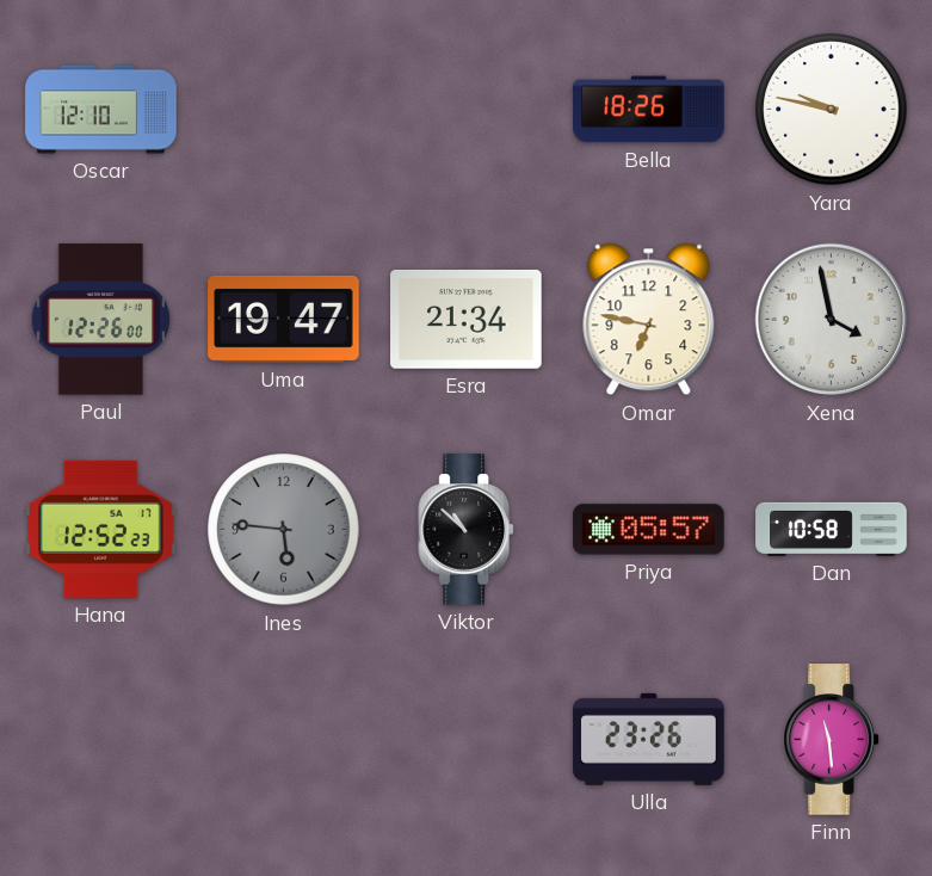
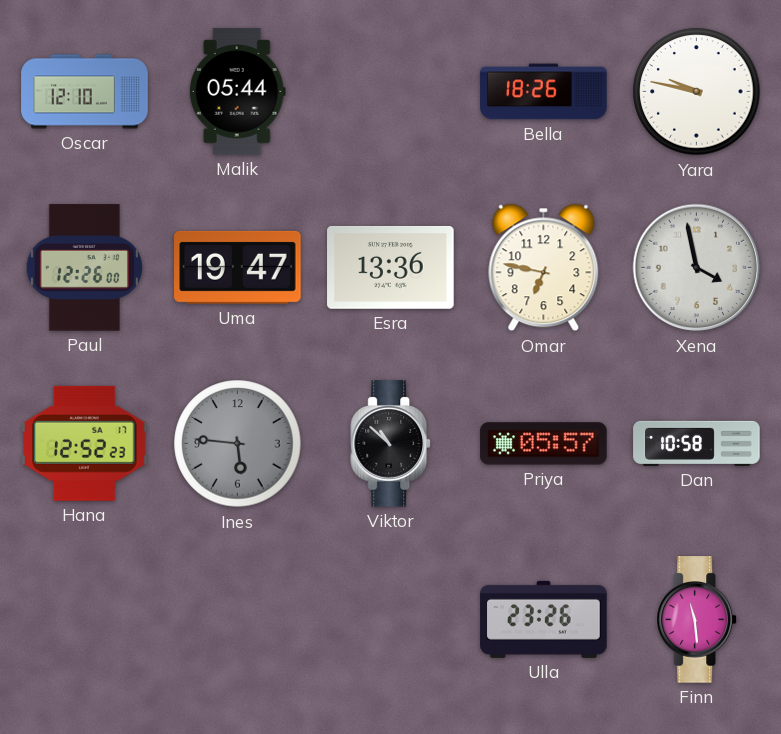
Malik: none -> 05:44
Esra: 21:34 -> 13:36
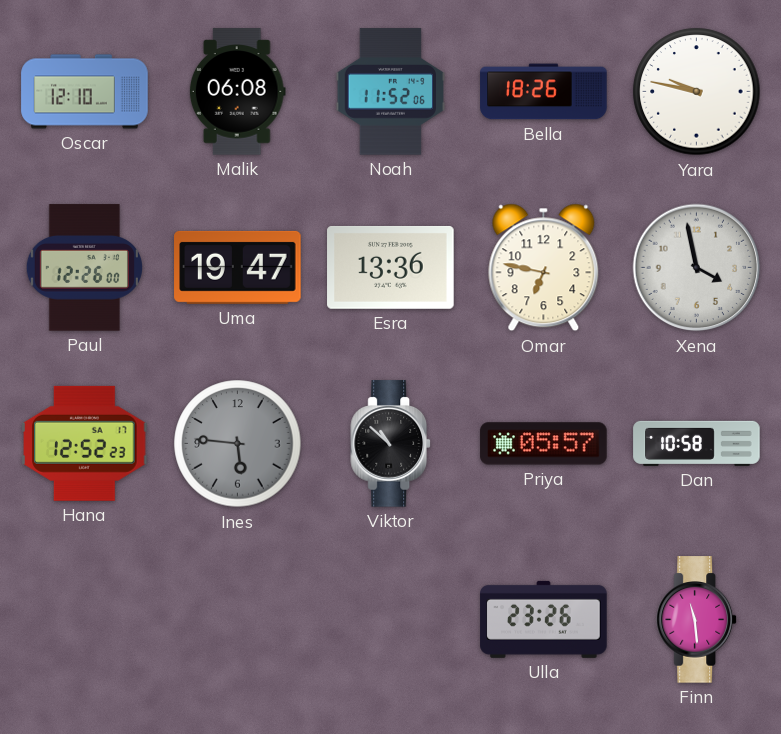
Malik: 05:44 -> 06:08
Noah: none -> 11:52
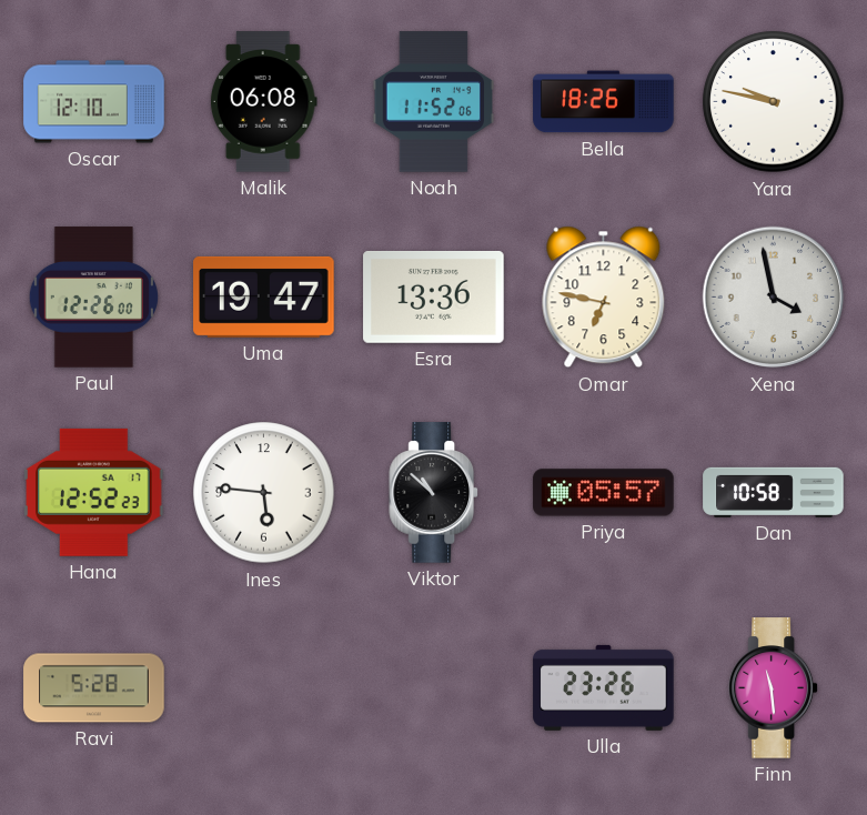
Ines dial: grey -> white
Ravi: none -> 5:28
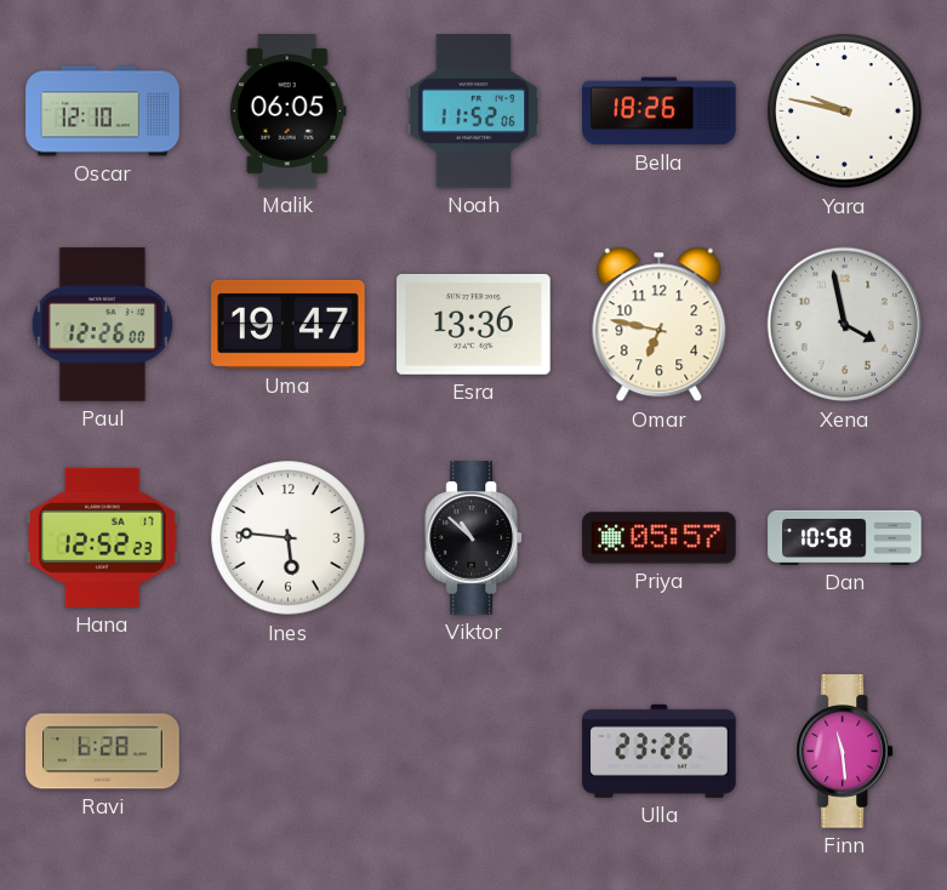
Malik: 06:08 -> 06:05
Ravi: 5:28 -> 6:28
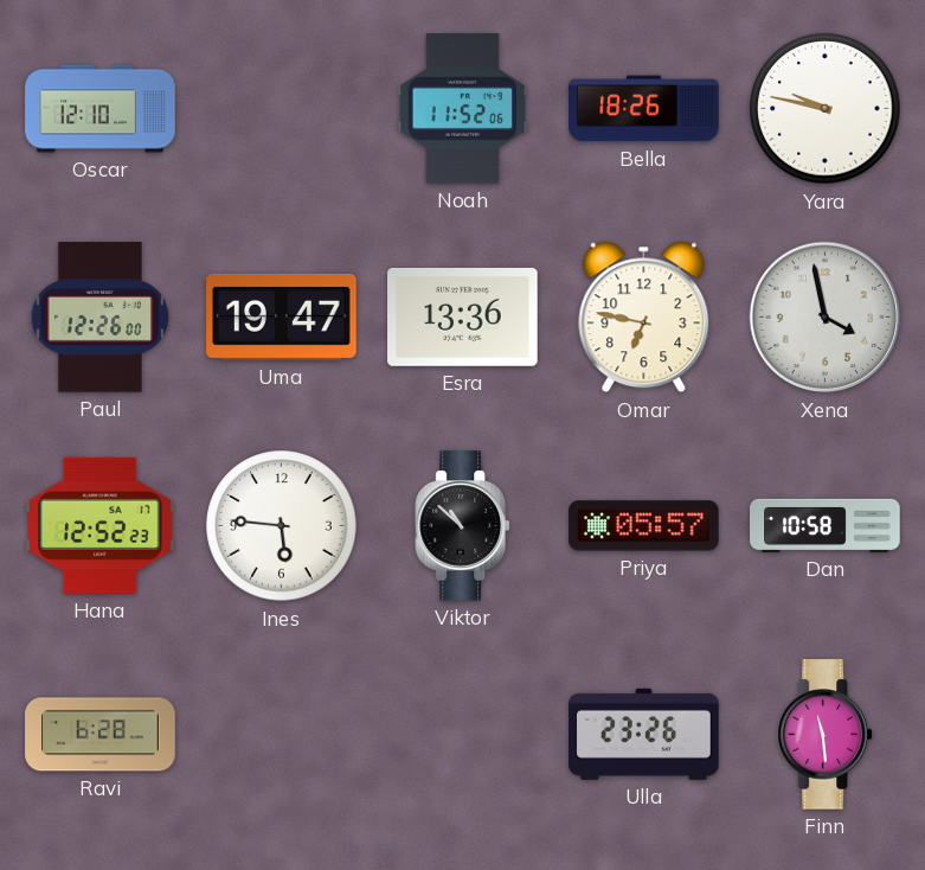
Malik: 06:05 -> none
